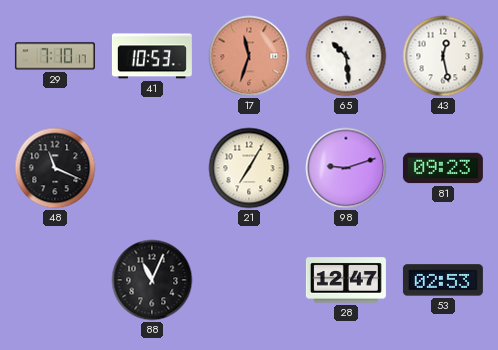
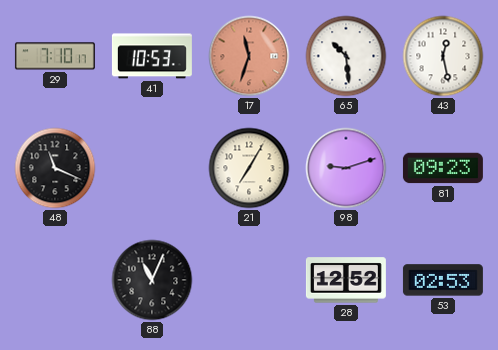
28: 12:47 -> 12:52
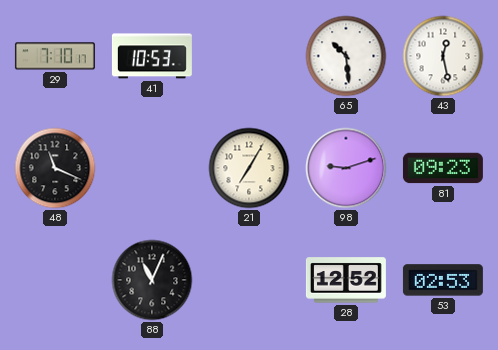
17: 11:33 -> none
